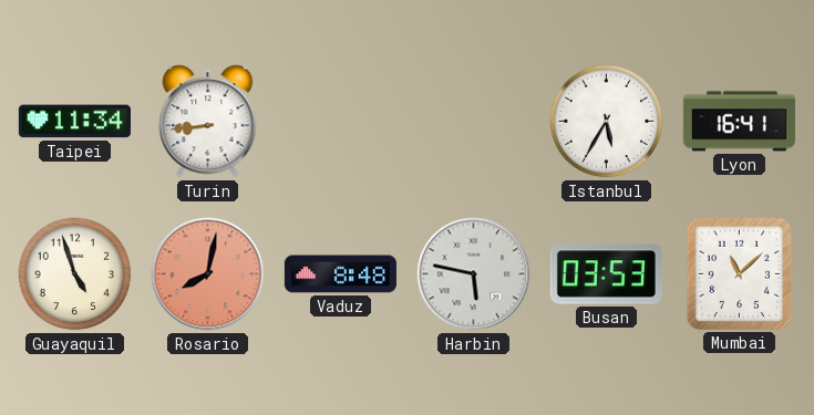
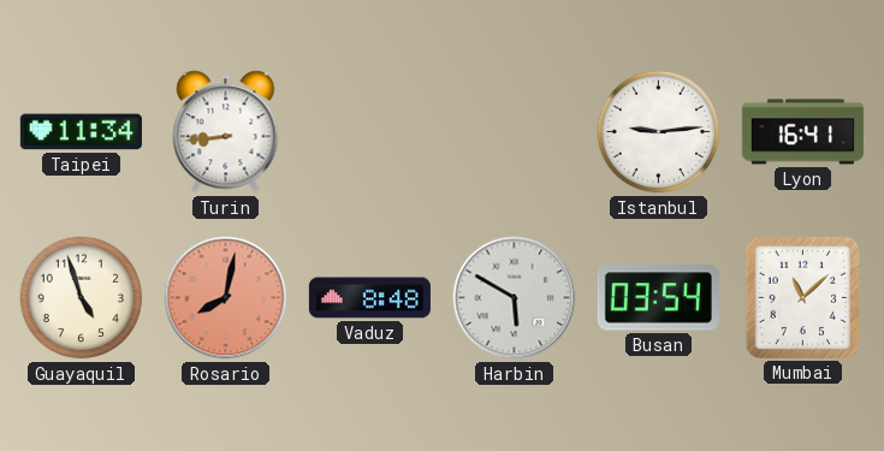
Istanbul: 5:35 -> 9:14
Harbin: 5:47 -> 5:50
Busan: 03:53 -> 03:54
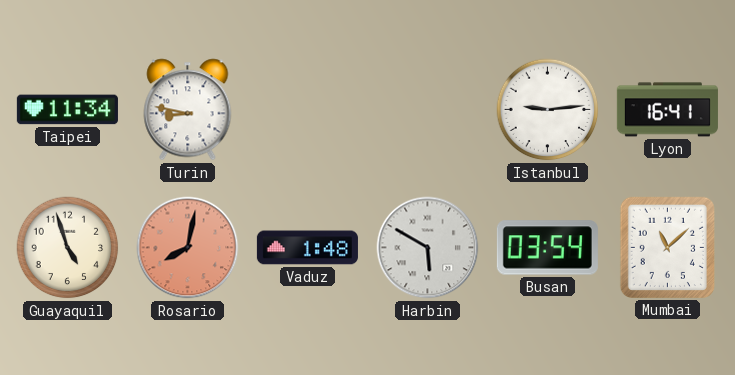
Turin: 8:44 -> 8:47
Vaduz: 8:48 -> 1:48
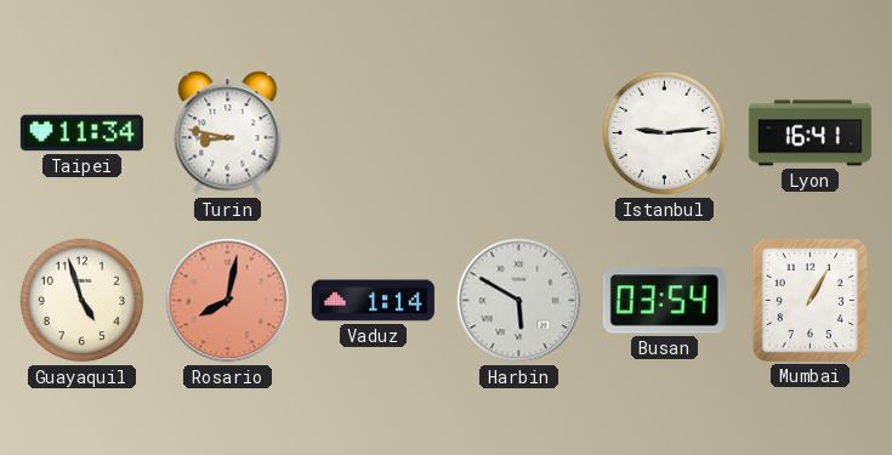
Vaduz: 1:48 -> 1:14
Mumbai: 11:08 -> 1:05
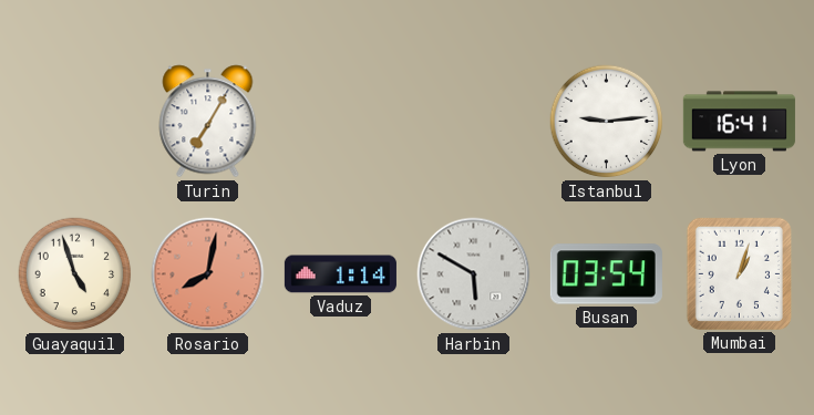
Taipei: 11:34 -> none
Turin: 8:47 -> 7:05
Mumbai: 1:05 -> 1:03
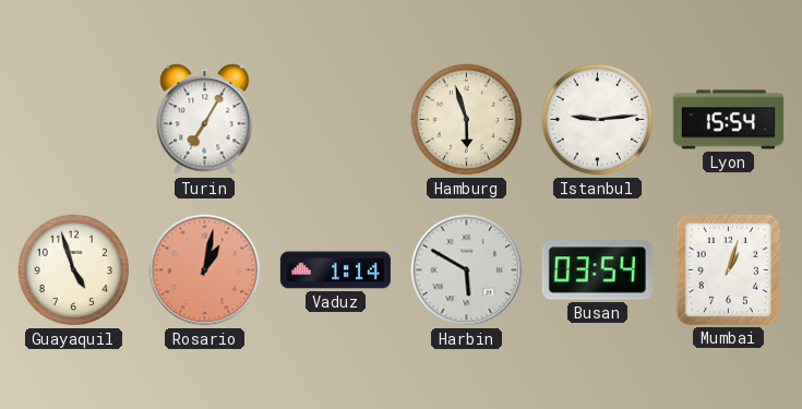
Hamburg: none -> 5:57
Lyon: 16:41 -> 15:54
Rosario: 8:02 -> 1:02
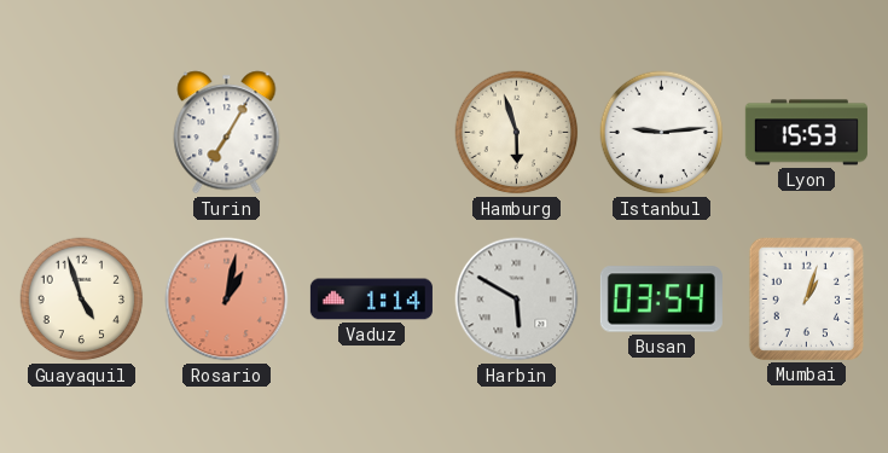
Lyon: 15:54 -> 15:53
